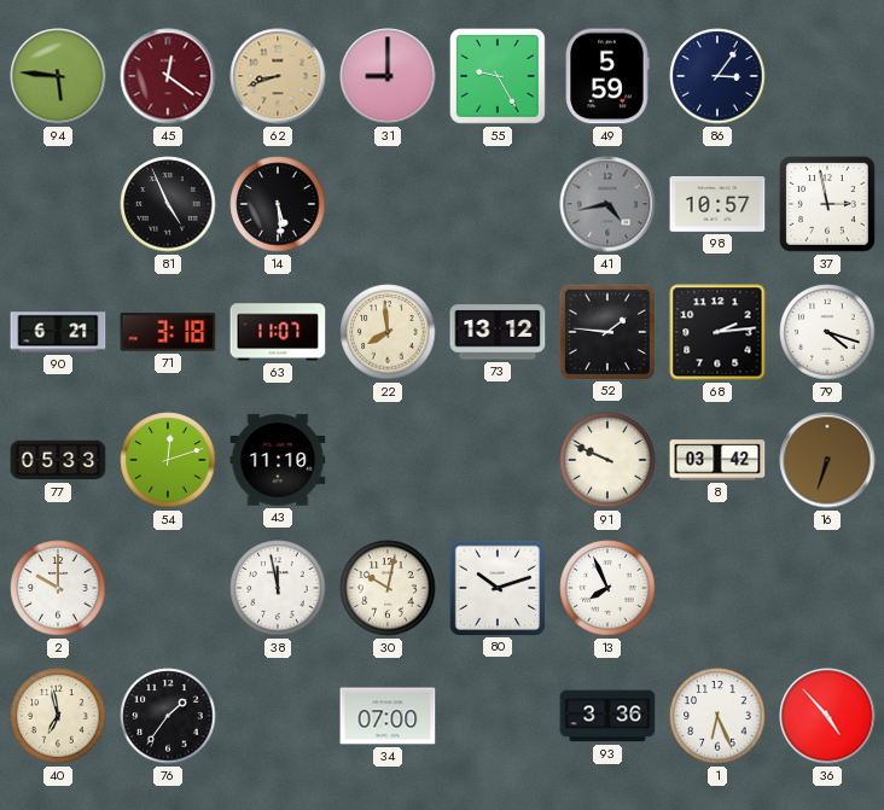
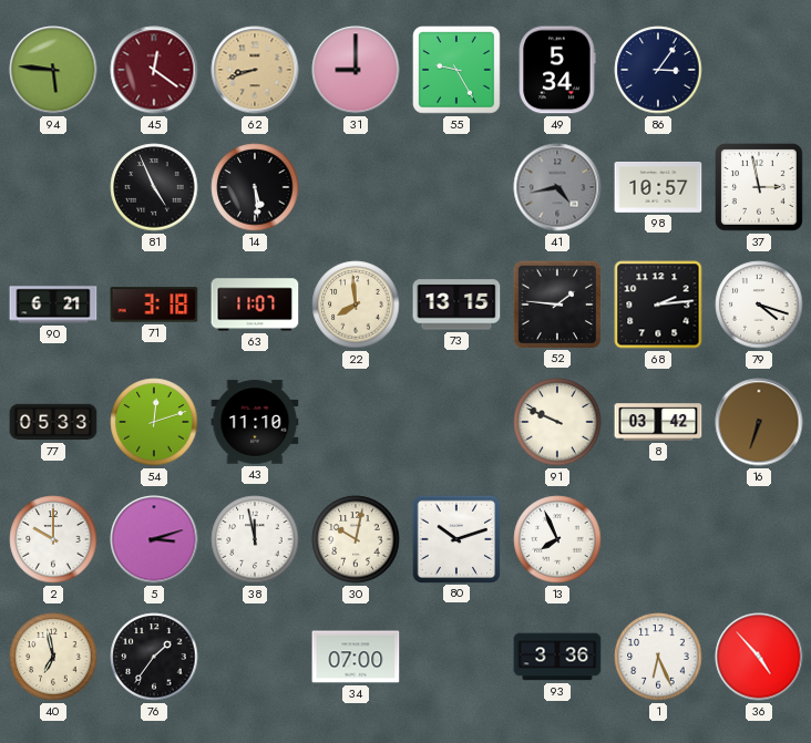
49: 5:59 -> 5:34
73: 13:12 -> 13:15
5: none -> 3:12
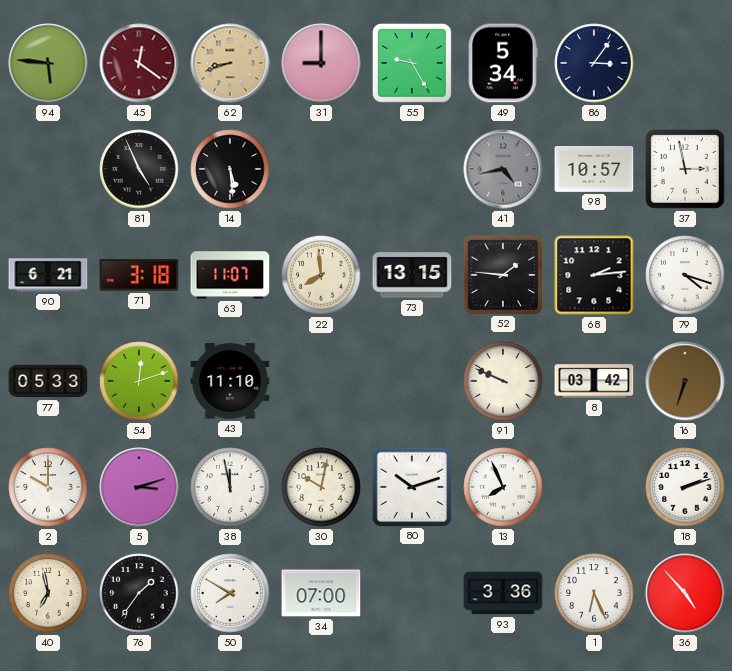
18: none -> 2:12
50: none -> 7:50
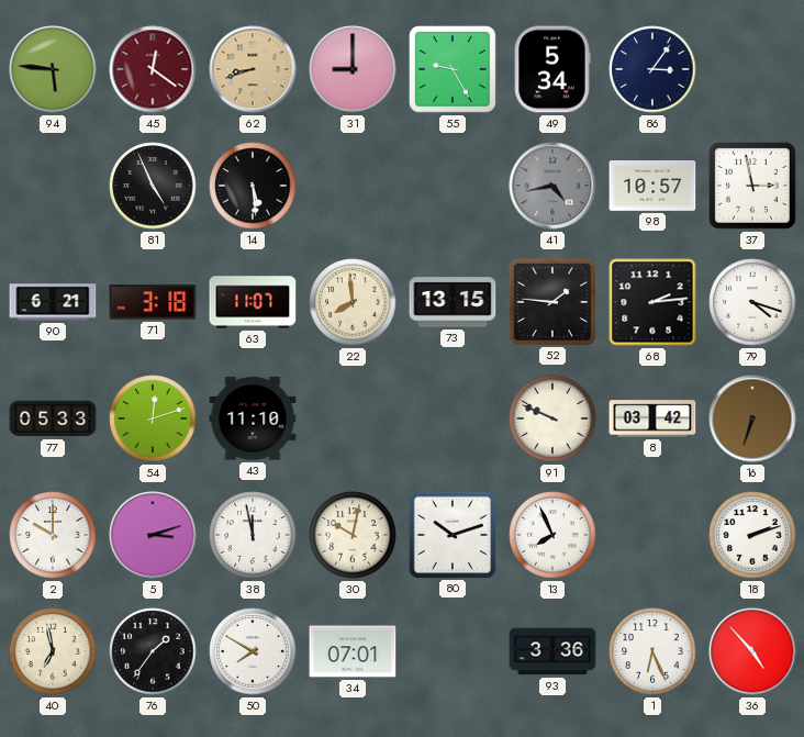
34: 07:00 -> 07:01
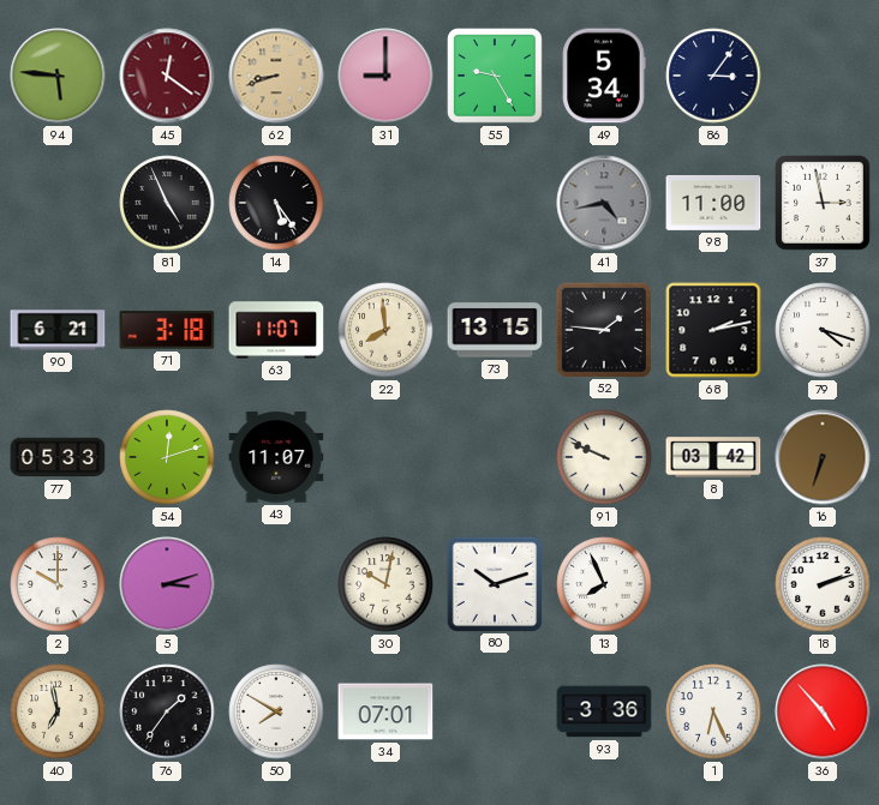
14: 5:29 -> 5:24
98: 10:57 -> 11:00
68: 2:14 -> 2:13
43: 11:10 -> 11:07
38: 11:58 -> none
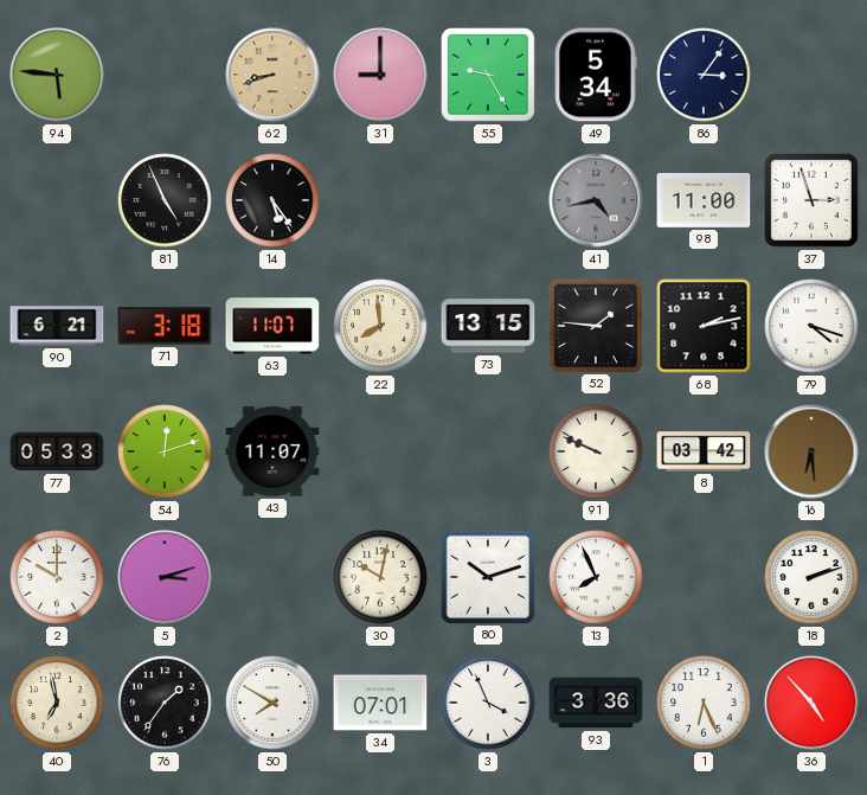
45: 12:21 -> none
37: 2:58 -> 2:57
16: 6:33 -> 6:29
3: none -> 3:56
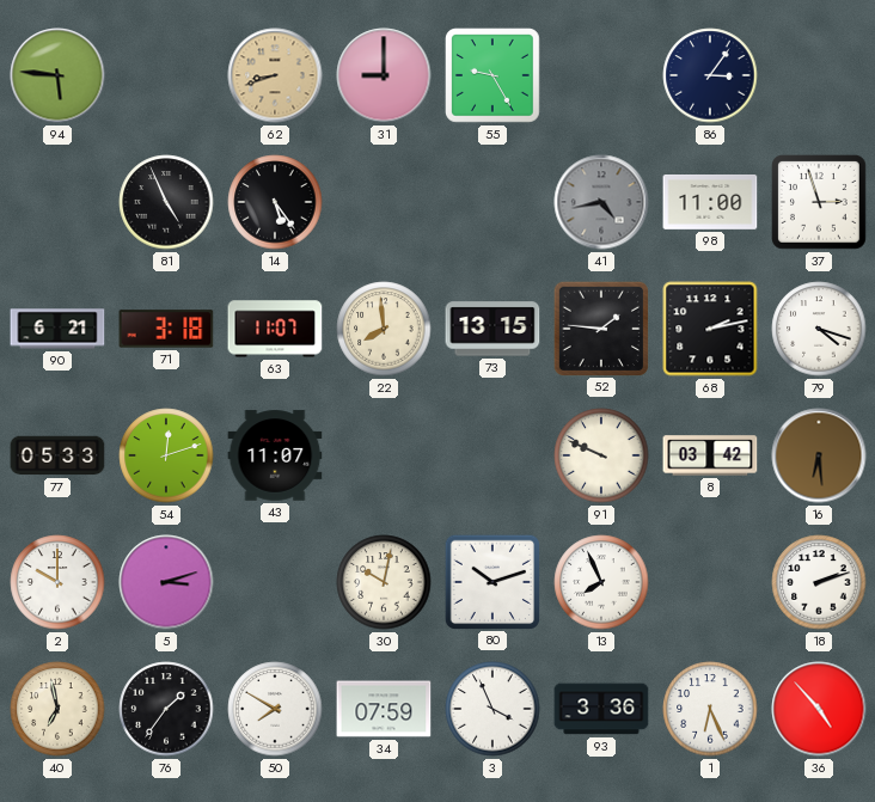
49: 5:34 -> none
34: 07:01 -> 07:59
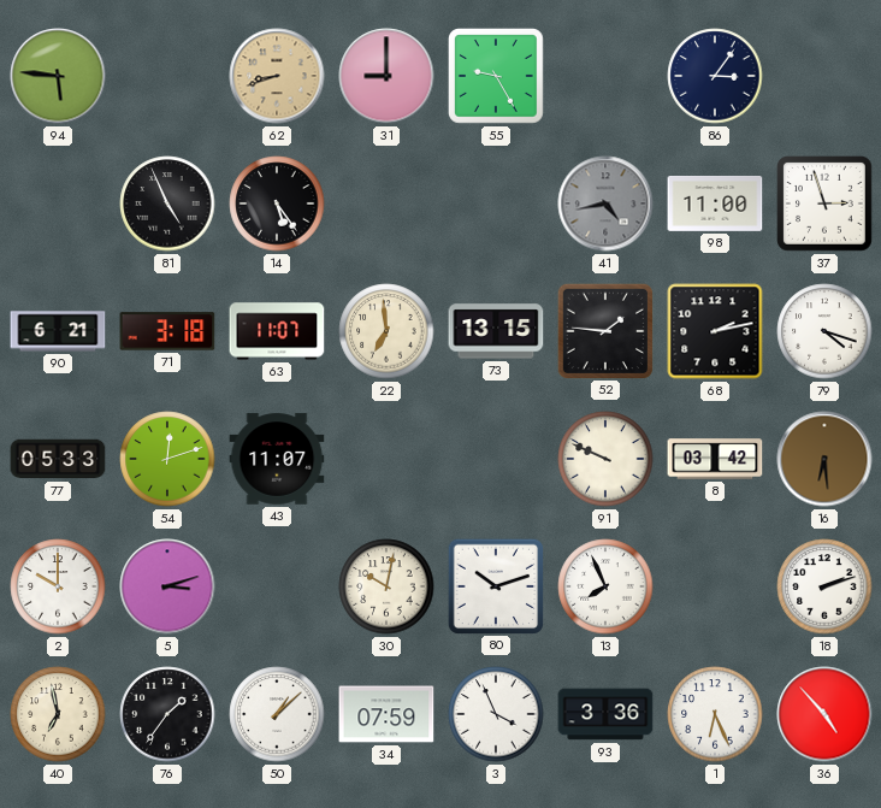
22: 7:59 -> 6:59
50: 7:50 -> 1:08
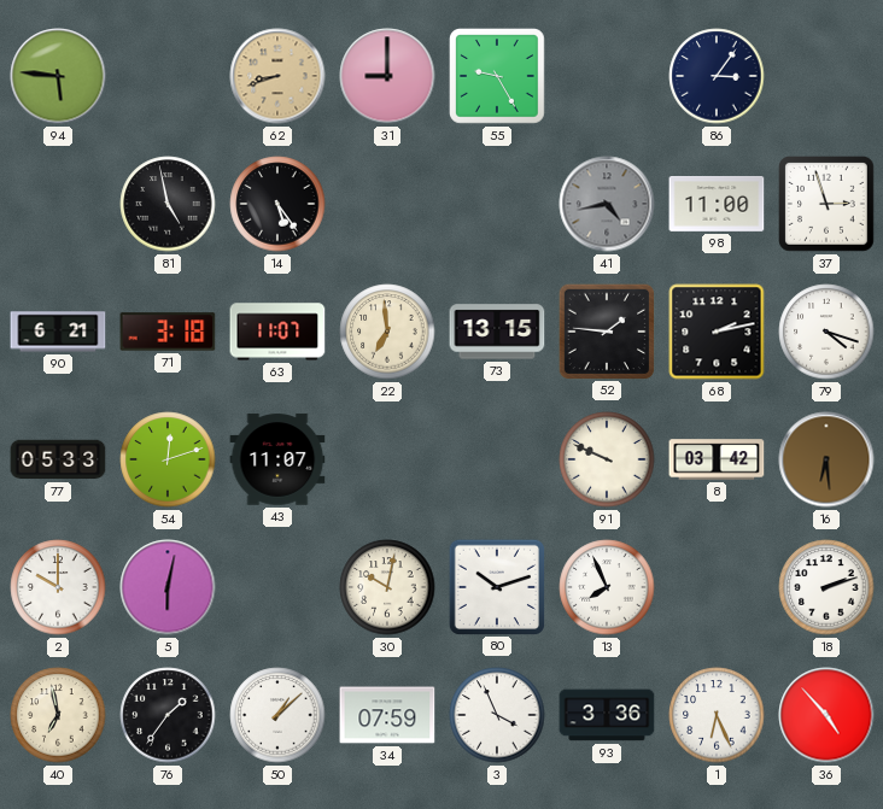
81: 4:56 -> 4:58
5: 3:12 -> 6:02
